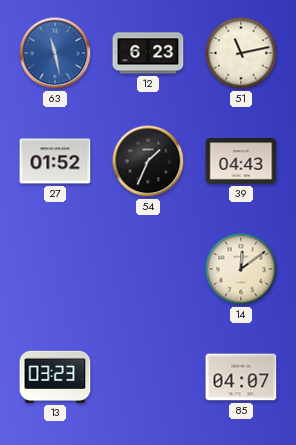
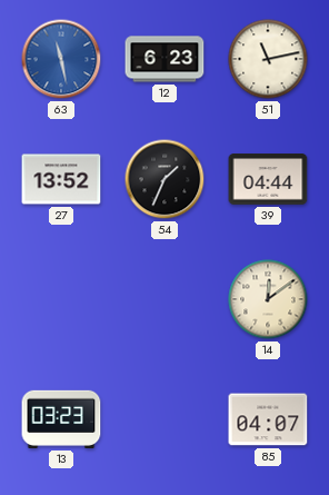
27: 01:52 -> 13:52
39: 04:43 -> 04:44
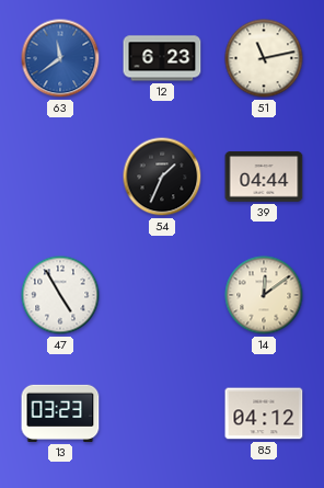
63: 11:28 -> 11:39
27: 13:52 -> none
47: none -> 4:55
85: 04:07 -> 04:12
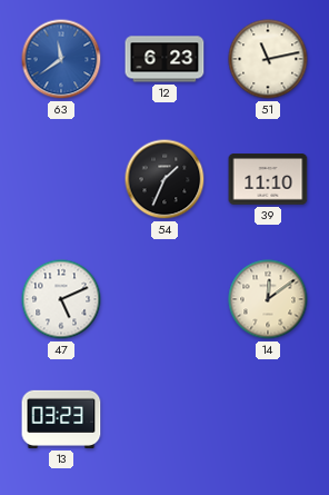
39: 04:44 -> 11:10
47: 4:55 -> 5:11
85: 04:12 -> none
